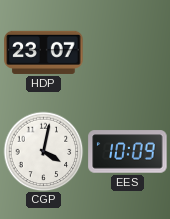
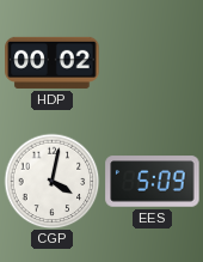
HDP: 23:07 -> 00:02
EES: 10:09 -> 5:09
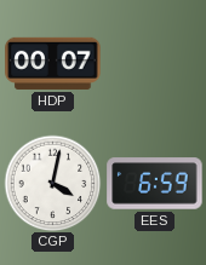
HDP: 00:02 -> 00:07
EES: 5:09 -> 6:59
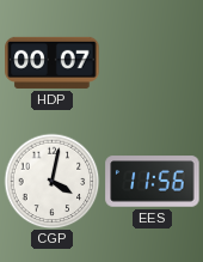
EES: 6:59 -> 11:56
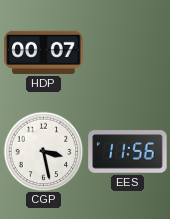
CGP: 4:02 -> 3:28
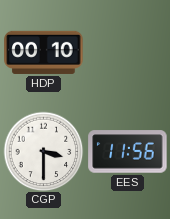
HDP: 00:07 -> 00:10
CGP: 3:28 -> 3:30
